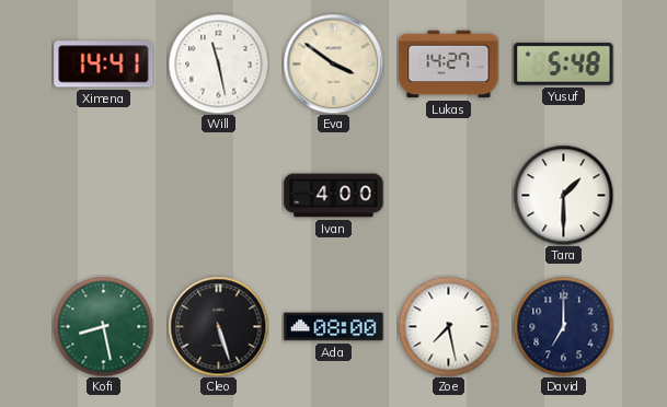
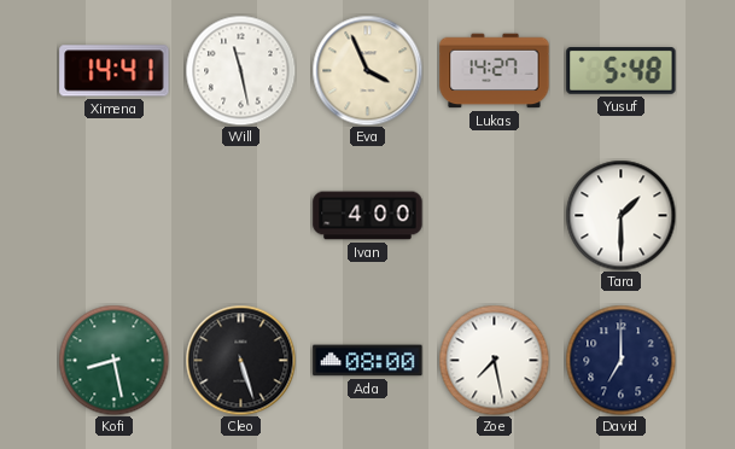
Eva: 3:51 -> 3:56
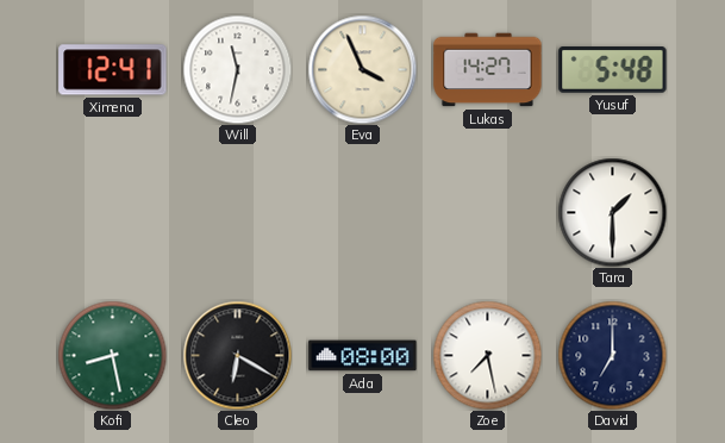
Ximena: 14:41 -> 12:41
Will: 11:28 -> 11:32
Ivan: 4:00 -> none
Cleo: 5:27 -> 6:20
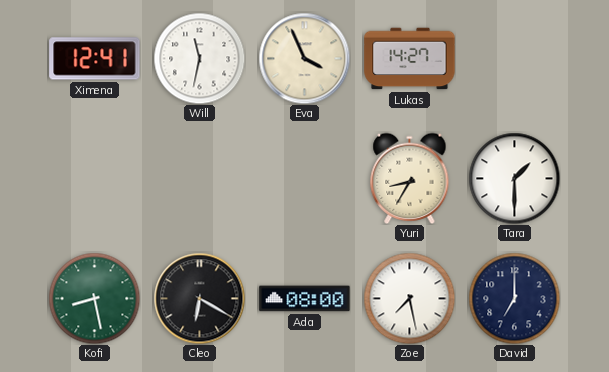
Yusuf: 5:48 -> none
Yuri: none -> 8:35
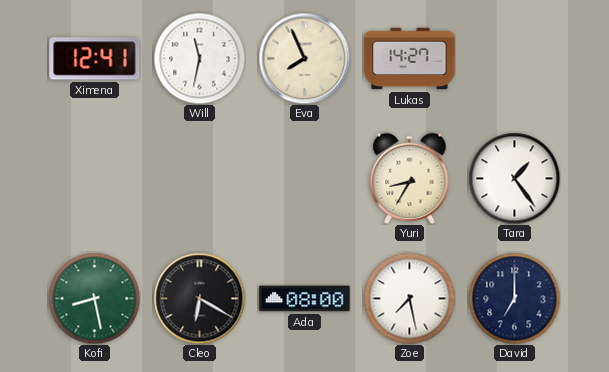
Eva: 3:56 -> 7:56
Tara: 1:30 -> 1:24
